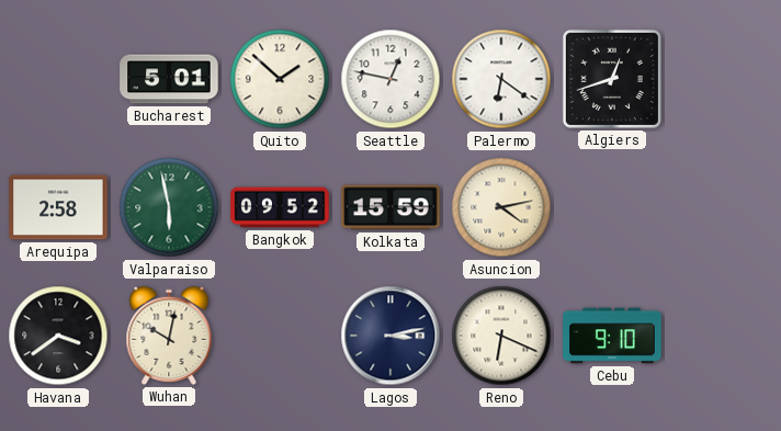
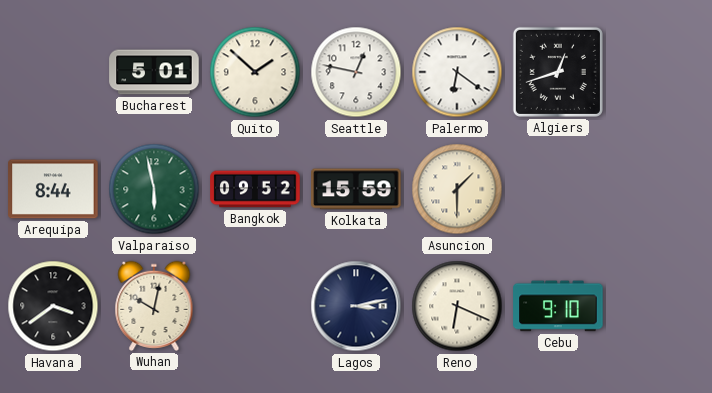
Arequipa: 2:58 -> 8:44
Asuncion: 4:13 -> 1:30
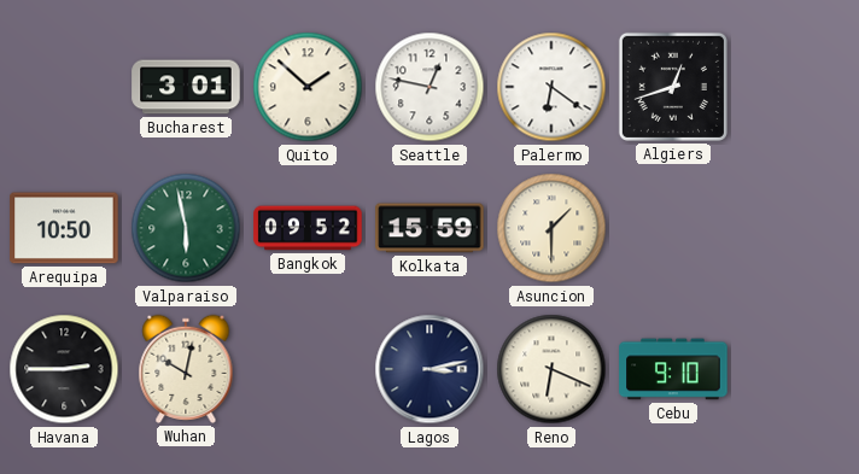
Bucharest: 5:01 -> 3:01
Arequipa: 8:44 -> 10:50
Havana: 3:39 -> 2:45
